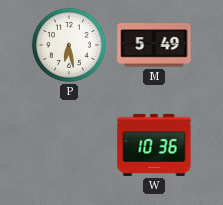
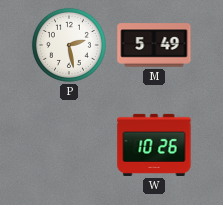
P: 6:28 -> 2:28
W: 10:36 -> 10:26
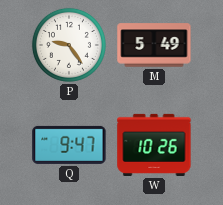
P: 2:28 -> 9:24
Q: none -> 9:47
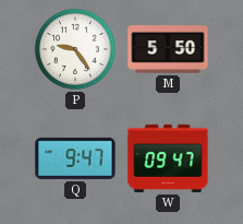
M: 5:49 -> 5:50
W: 10:26 -> 09:47
